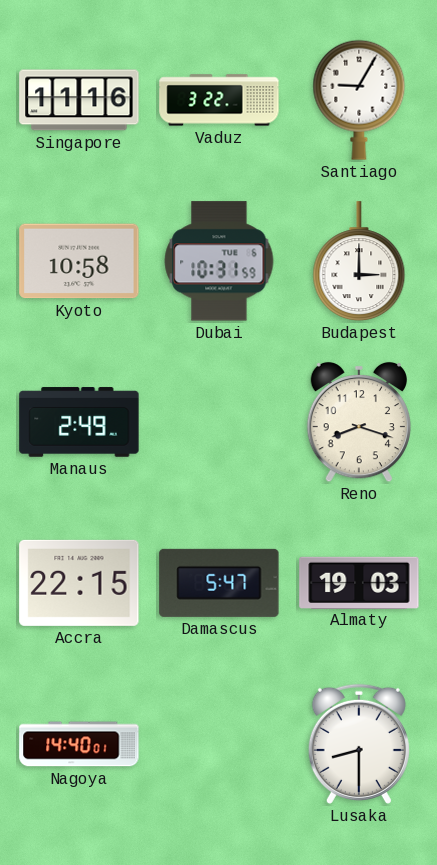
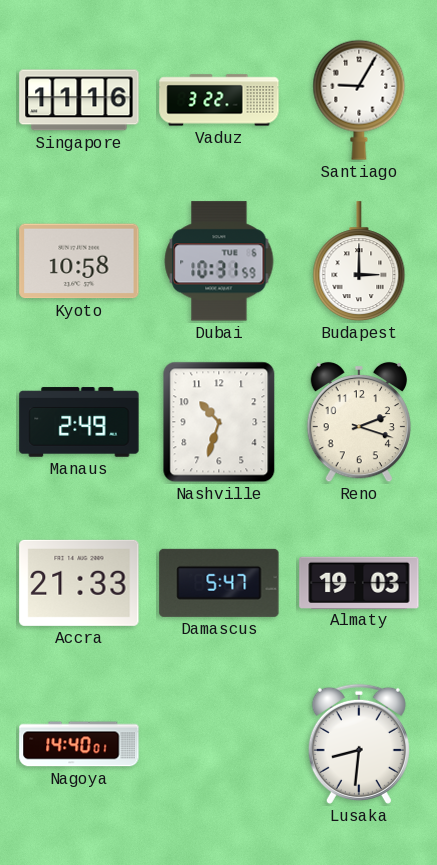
Nashville: none -> 10:33
Reno: 8:18 -> 2:18
Accra: 22:15 -> 21:33
Lusaka: 8:30 -> 8:31
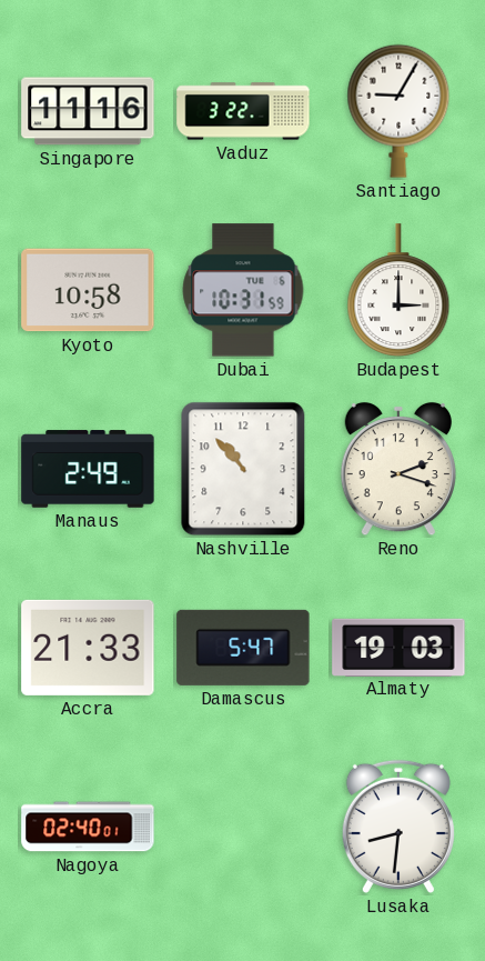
Nashville: 10:33 -> 10:53
Nagoya: 14:40 -> 02:40
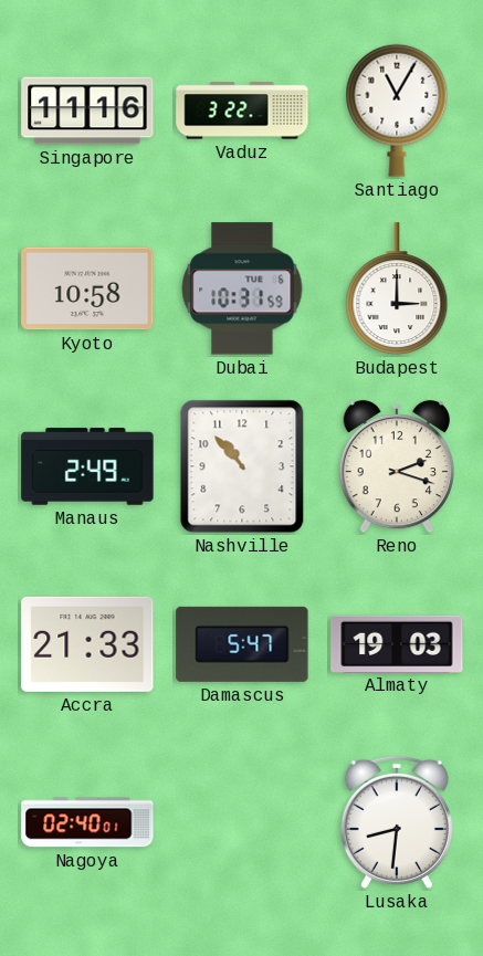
Santiago: 9:05 -> 11:05
